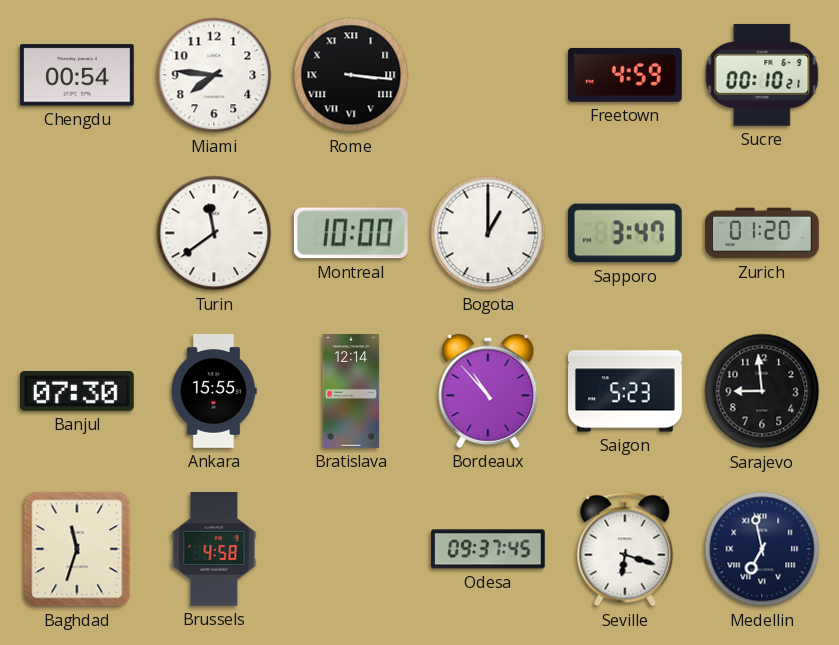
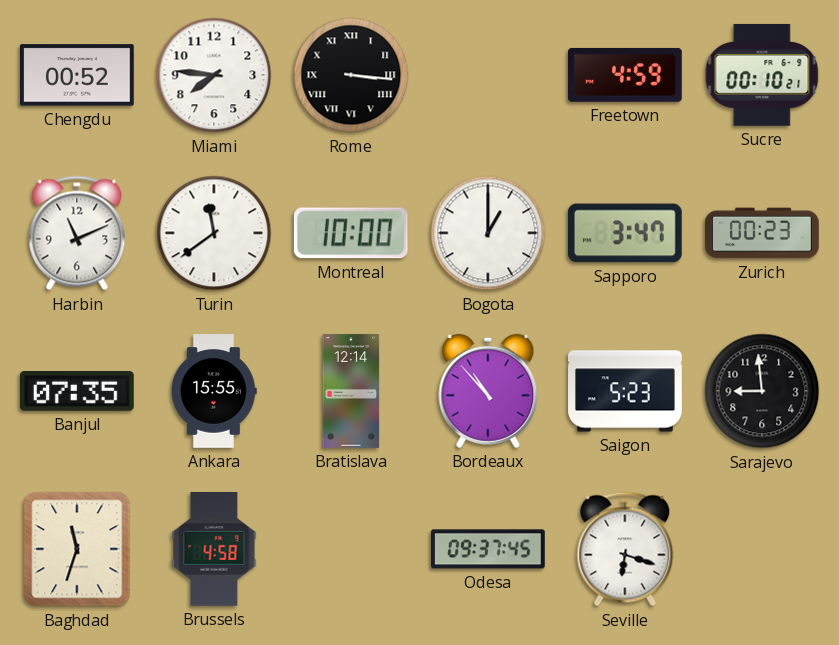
Chengdu: 00:54 -> 00:52
Harbin: none -> 11:11
Zurich: 01:20 -> 00:23
Banjul: 07:30 -> 07:35
Medellin: 6:58 -> none
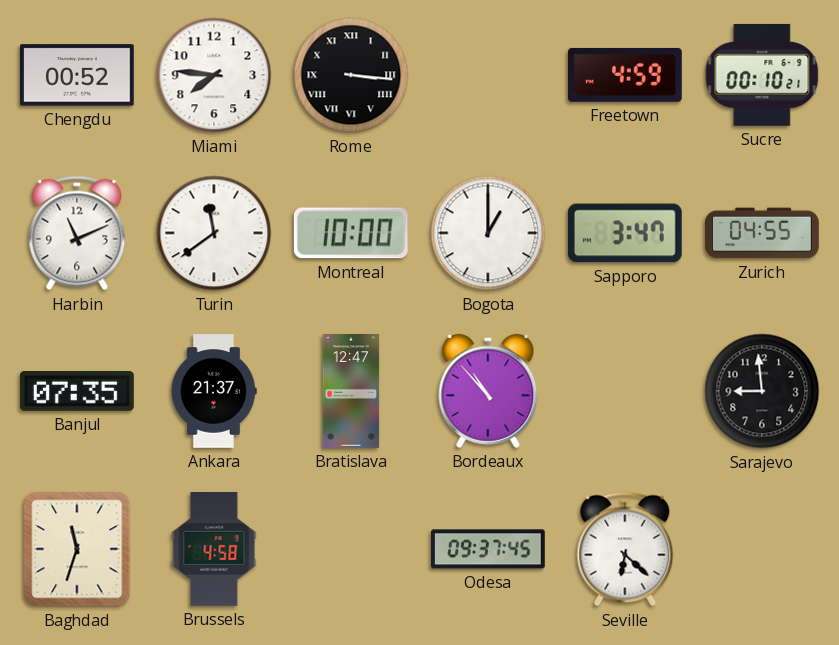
Zurich: 00:23 -> 04:55
Ankara: 15:55 -> 21:37
Bratislava: 12:14 -> 12:47
Saigon: 5:23 -> none
Seville: 6:18 -> 6:22
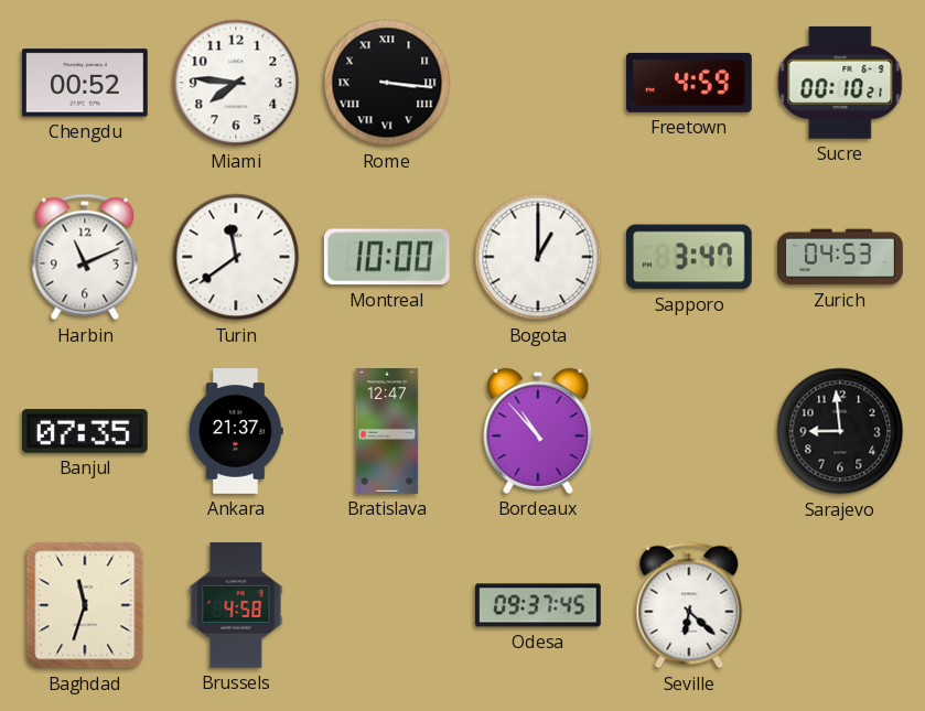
Zurich: 04:55 -> 04:53
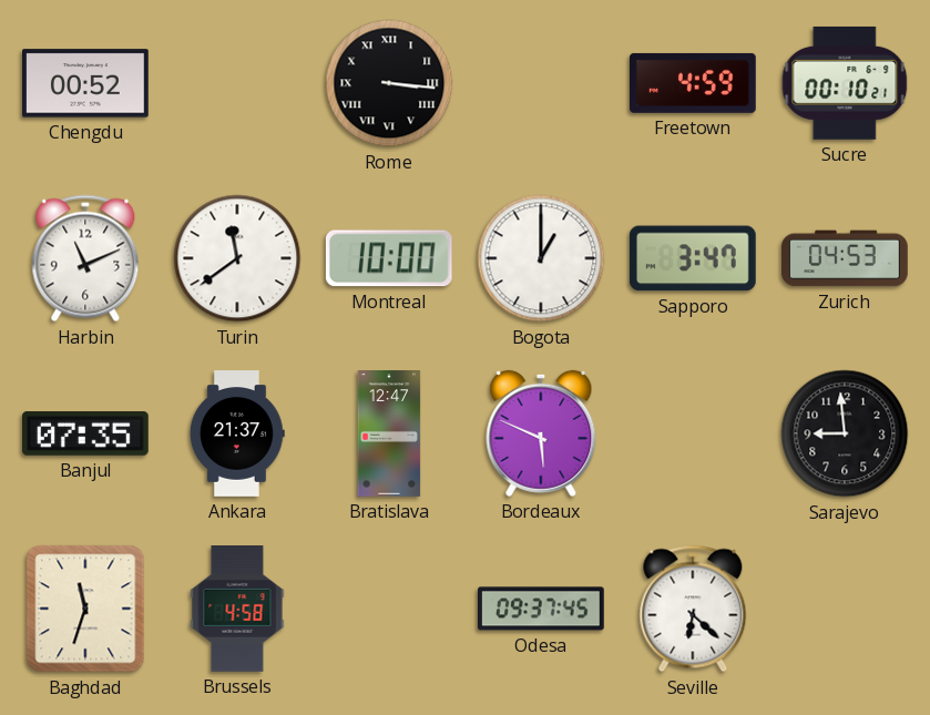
Miami: 7:46 -> none
Bordeaux: 10:53 -> 5:49
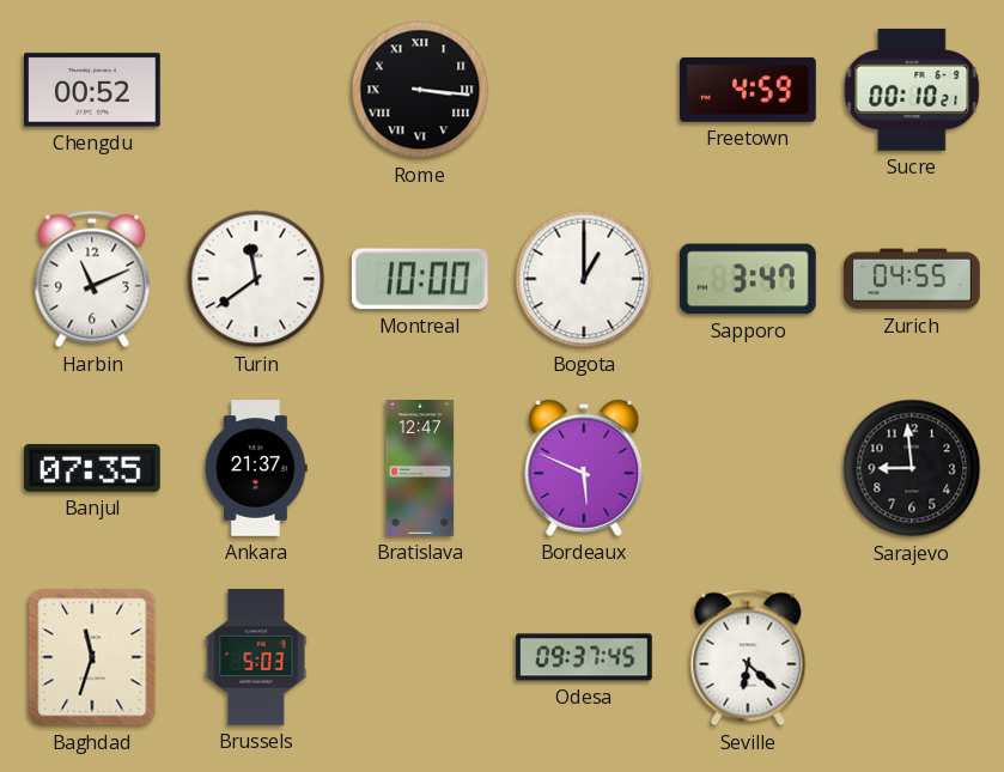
Zurich: 04:53 -> 04:55
Brussels: 4:58 -> 5:03
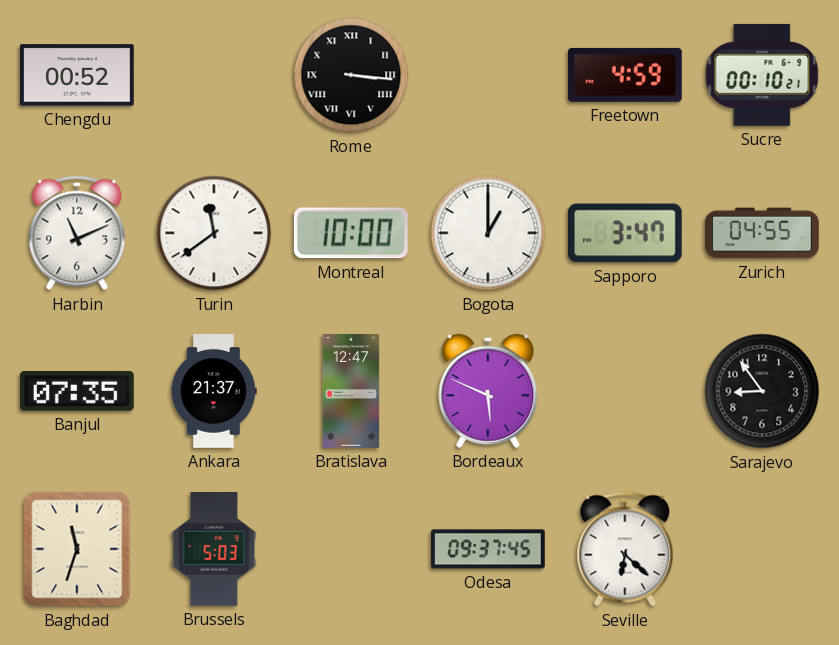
Sarajevo: 8:59 -> 8:54
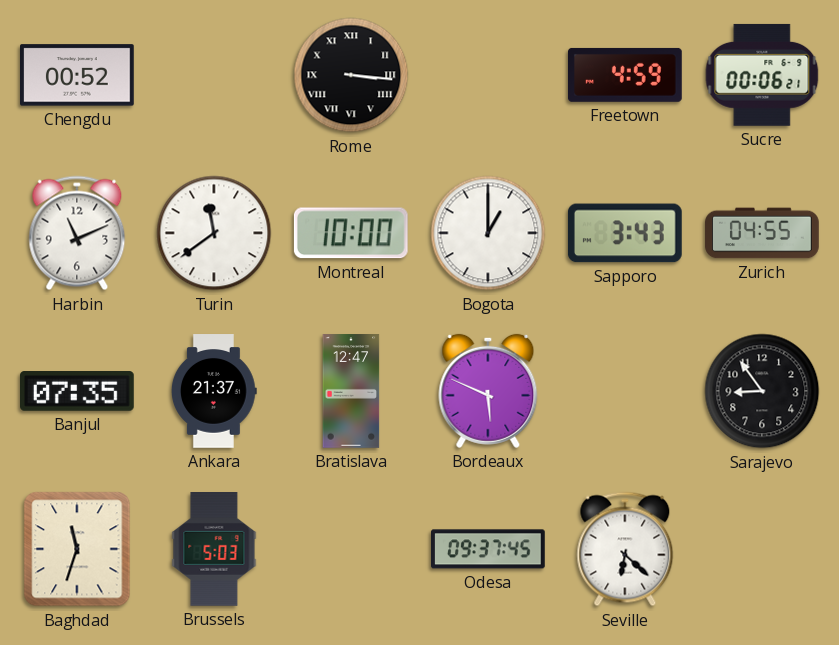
Sucre: 00:10 -> 00:06
Sapporo: 3:47 -> 3:43
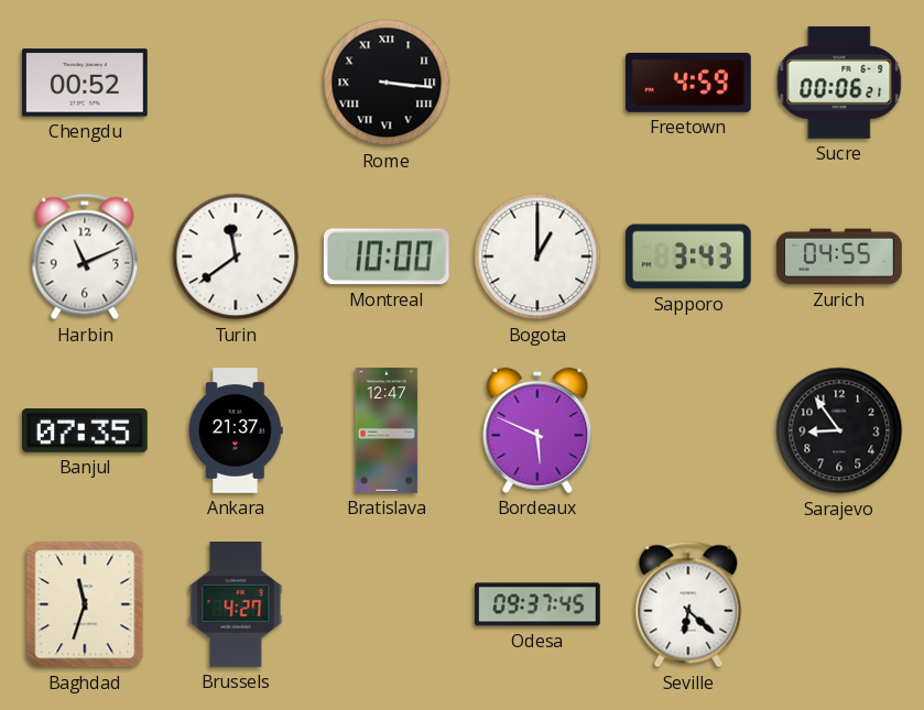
Brussels: 5:03 -> 4:27
